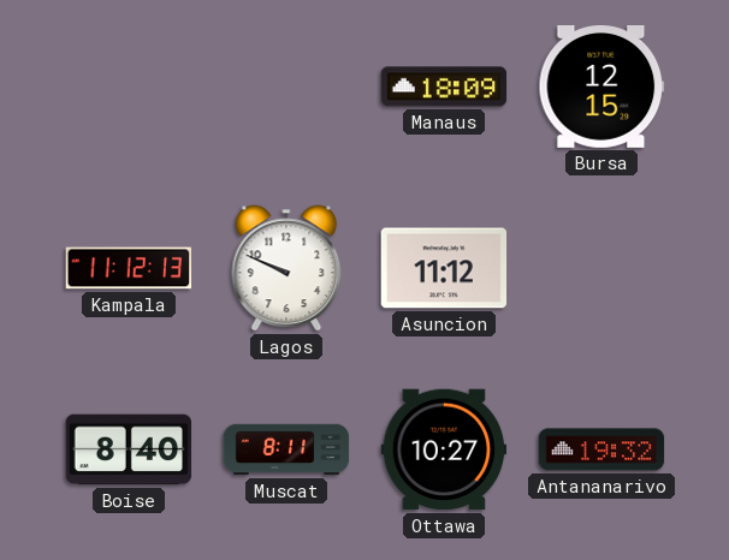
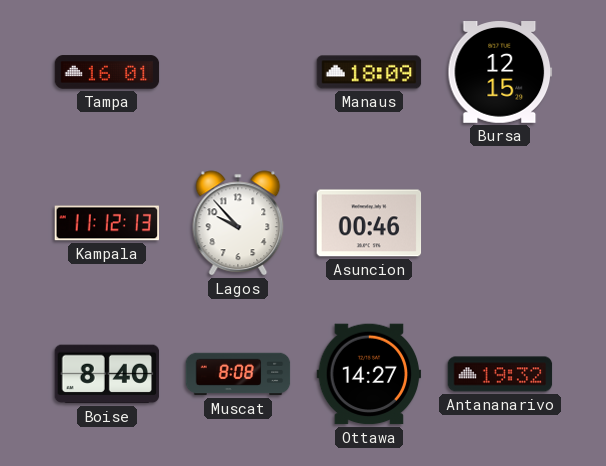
Tampa: none -> 16:01
Lagos: 9:49 -> 9:53
Asuncion: 11:12 -> 00:46
Muscat: 8:11 -> 8:08
Ottawa: 10:27 -> 14:27
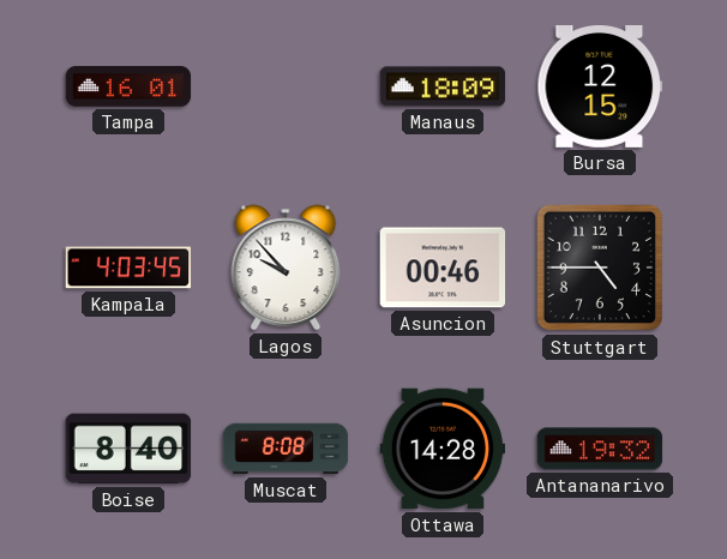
Kampala: 11:12 -> 4:03
Stuttgart: none -> 4:45
Ottawa: 14:27 -> 14:28
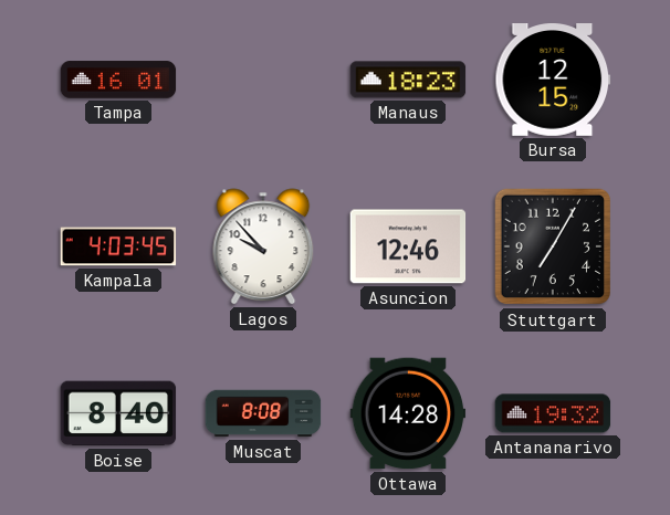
Manaus: 18:09 -> 18:23
Asuncion: 00:46 -> 12:46
Stuttgart: 4:45 -> 7:05
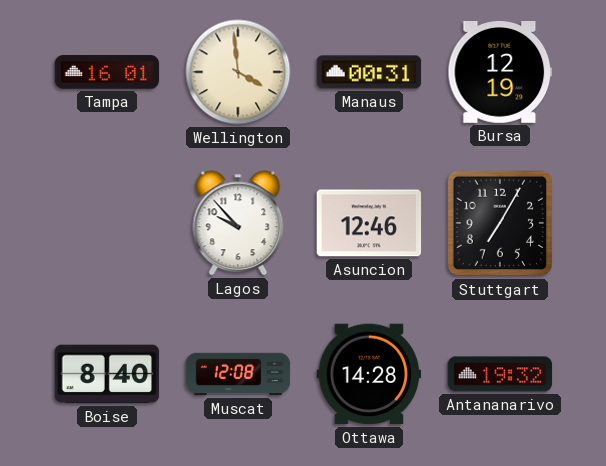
Wellington: none -> 3:59
Manaus: 18:23 -> 00:31
Bursa: 12:15 -> 12:19
Kampala: 4:03 -> none
Muscat: 8:08 -> 12:08
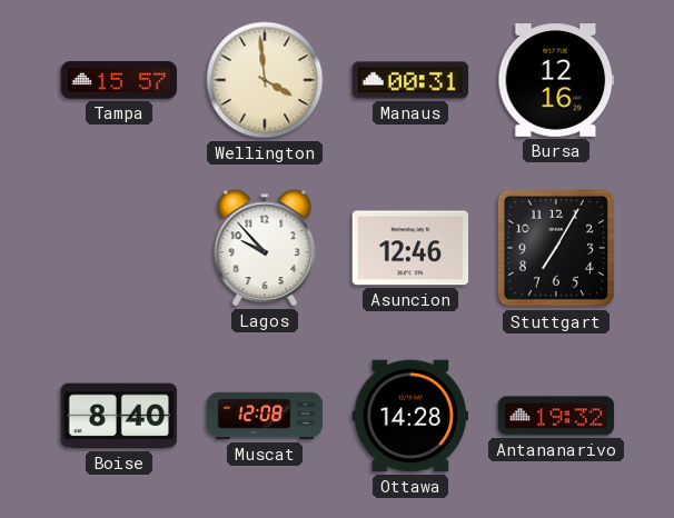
Tampa: 16:01 -> 15:57
Bursa: 12:19 -> 12:16
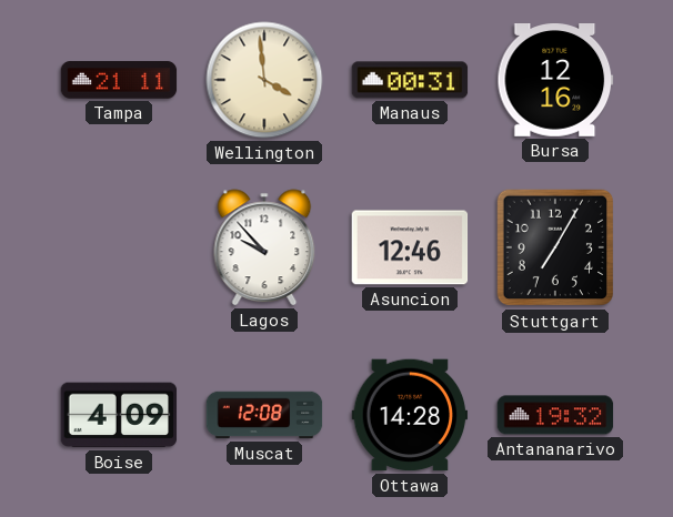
Tampa: 15:57 -> 21:11
Boise: 8:40 -> 4:09
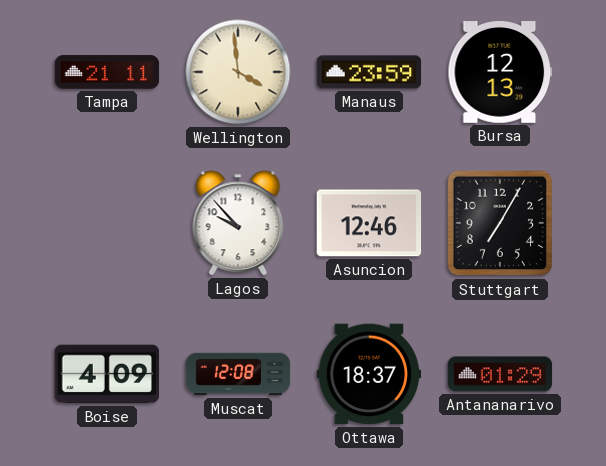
Manaus: 00:31 -> 23:59
Bursa: 12:16 -> 12:13
Ottawa: 14:28 -> 18:37
Antananarivo: 19:32 -> 01:29
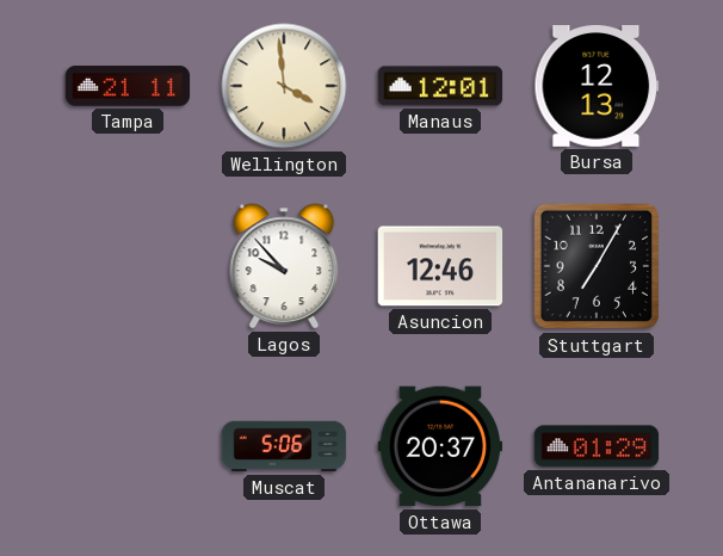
Manaus: 23:59 -> 12:01
Boise: 4:09 -> none
Muscat: 12:08 -> 5:06
Ottawa: 18:37 -> 20:37
